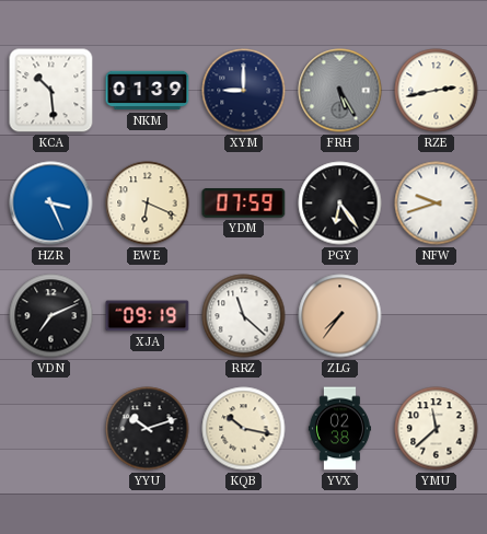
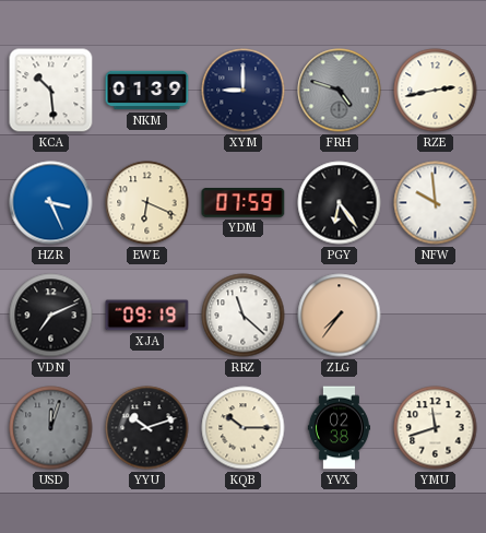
FRH: 5:25 -> 4:48
NFW: 9:42 -> 9:59
USD: none -> 12:03
KQB: 10:17 -> 10:15
YMU: 11:38 -> 11:42
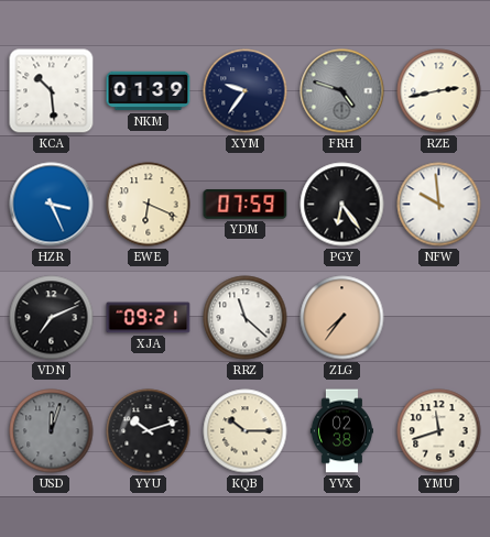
XYM: 9:00 -> 9:36
XJA: 09:19 -> 09:21
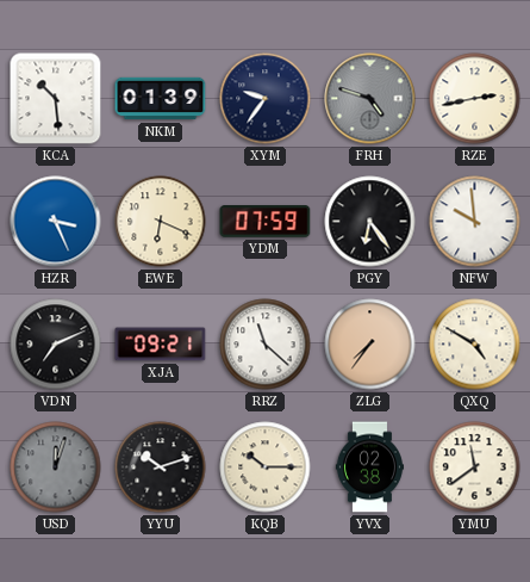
QXQ: none -> 4:50
YMU: 11:42 -> 11:39
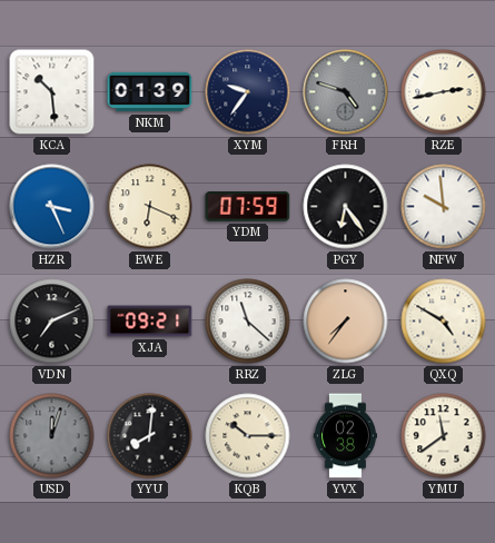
YYU: 10:12 -> 8:01
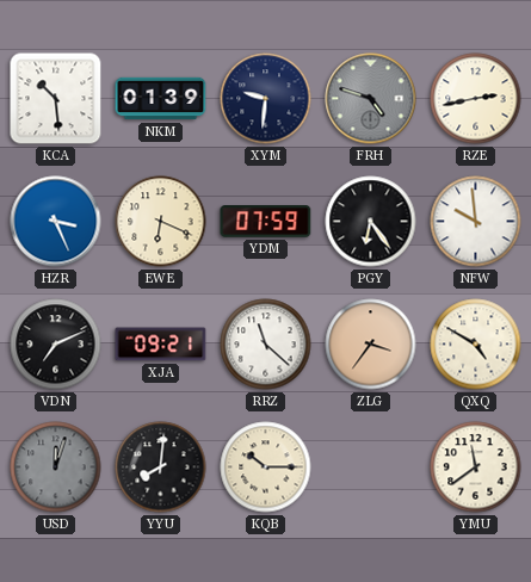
XYM: 9:36 -> 9:31
ZLG: 7:36 -> 3:36
YVX: 02:38 -> none
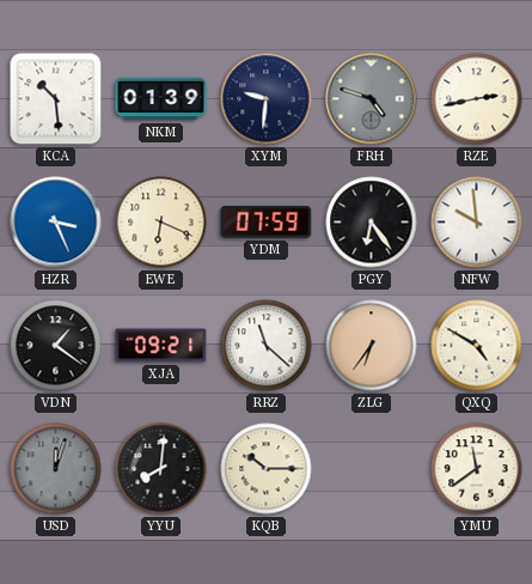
VDN: 7:11 -> 1:21
ZLG: 3:36 -> 6:36
